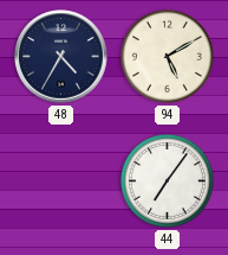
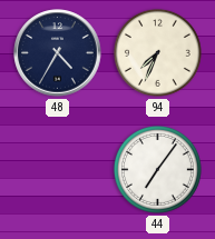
94: 5:10 -> 7:34
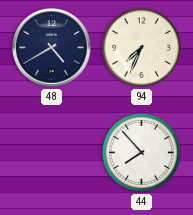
48: 4:35 -> 4:40
44: 7:06 -> 7:53
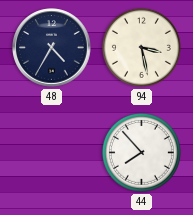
48: 4:40 -> 4:35
94: 7:34 -> 3:28
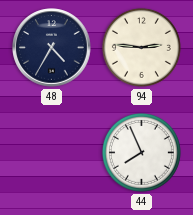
94: 3:28 -> 2:46
44: 7:53 -> 7:56
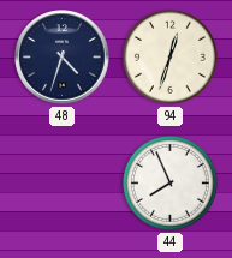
48: 4:35 -> 4:33
94: 2:46 -> 12:33
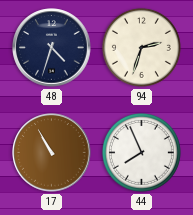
94: 12:33 -> 2:33
17: none -> 10:55
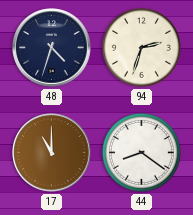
17: 10:55 -> 11:00
44: 7:56 -> 8:21
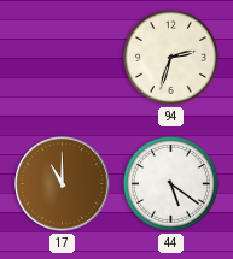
48: 4:33 -> none
44: 8:21 -> 5:21
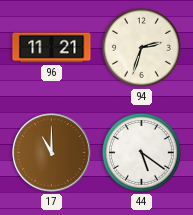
96: none -> 11:21
